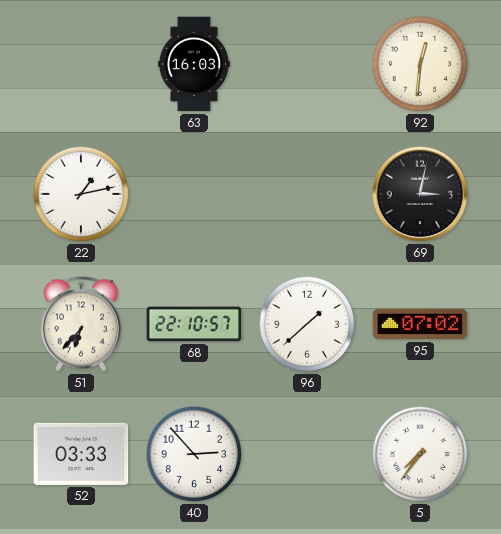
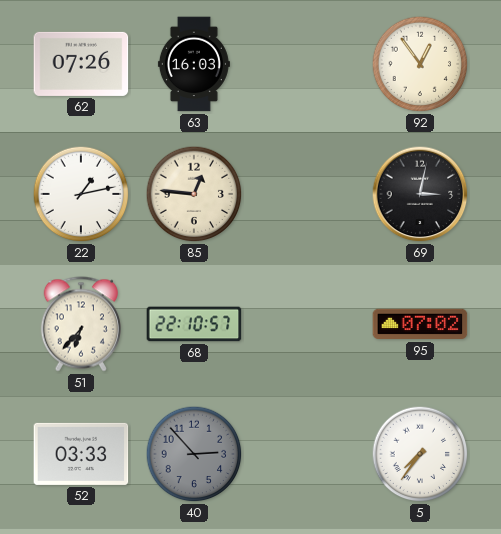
62: none -> 07:26
92: 12:31 -> 12:54
85: none -> 12:46
96: 1:38 -> none
40 dial: white -> grey
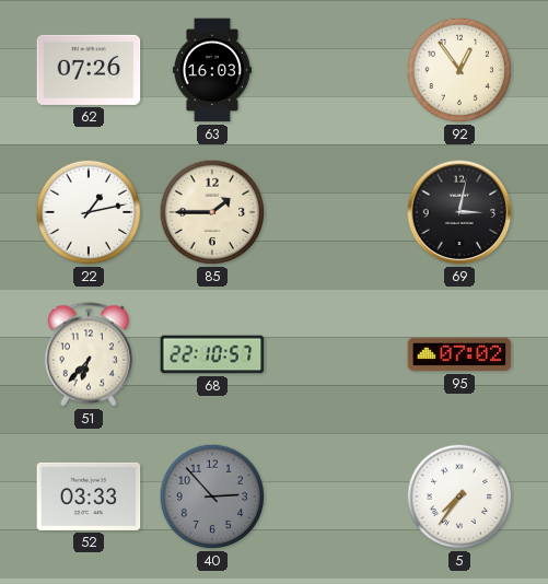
85: 12:46 -> 1:45
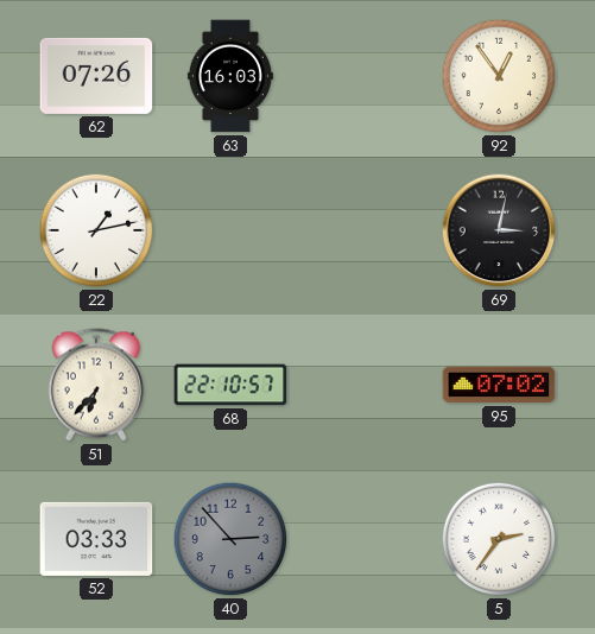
85: 1:45 -> none
5: 7:36 -> 2:36
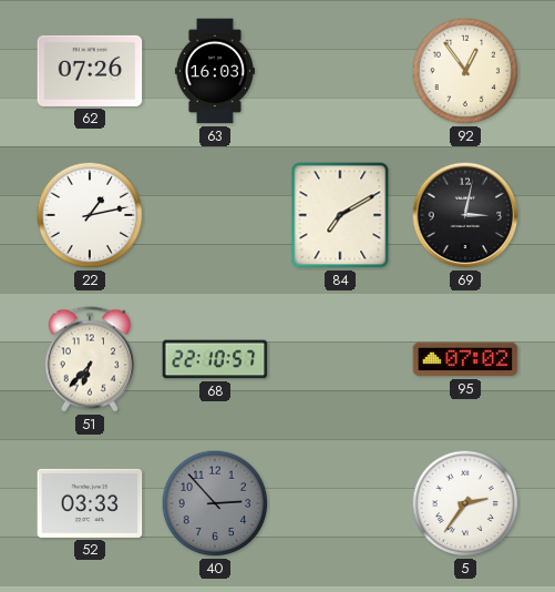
84: none -> 7:10
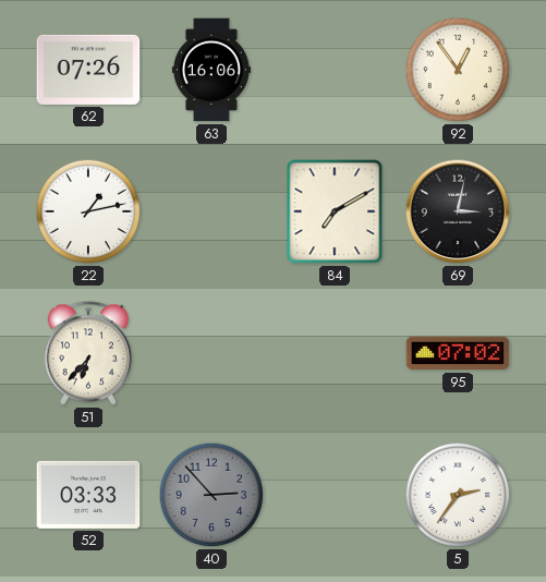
63: 16:03 -> 16:06
68: 22:10 -> none
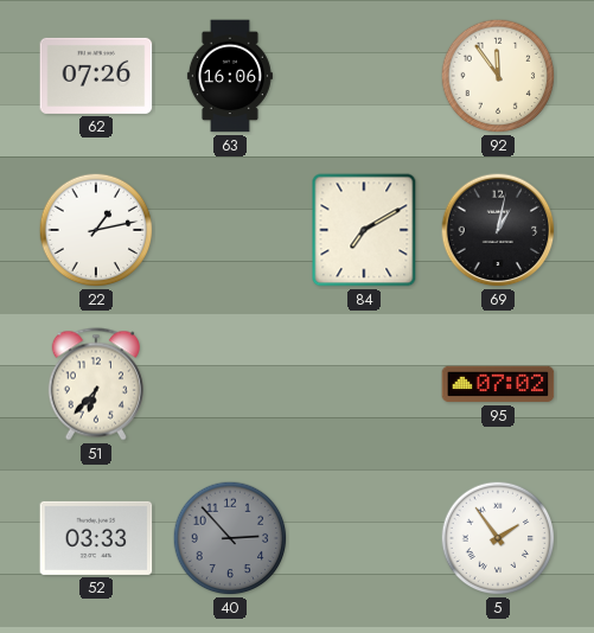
92: 12:54 -> 11:54
69: 3:02 -> 1:02
5: 2:36 -> 1:54
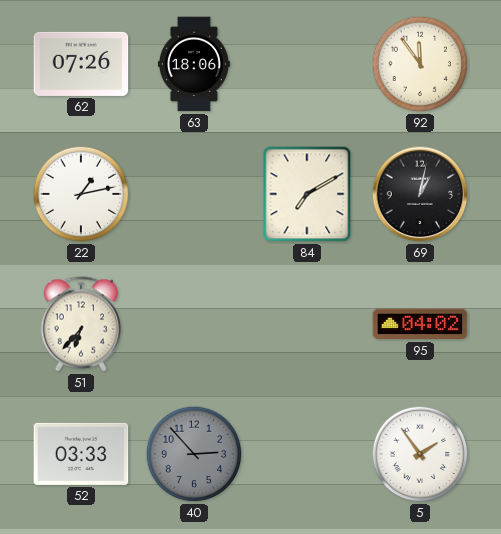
63: 16:06 -> 18:06
95: 07:02 -> 04:02
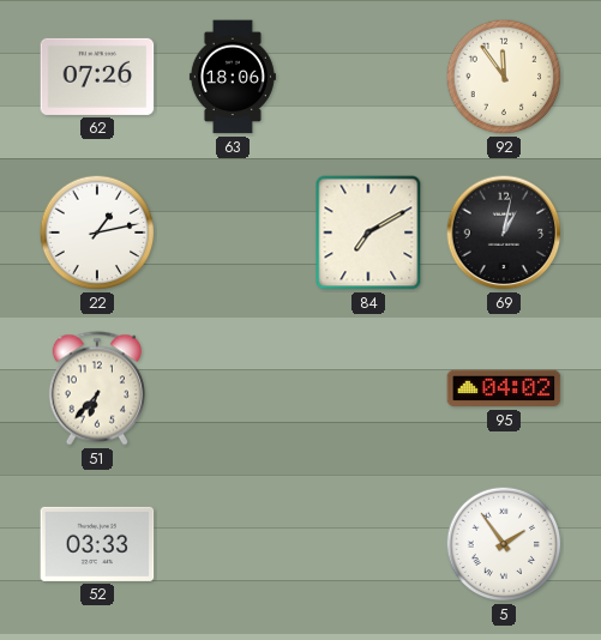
40: 2:53 -> none
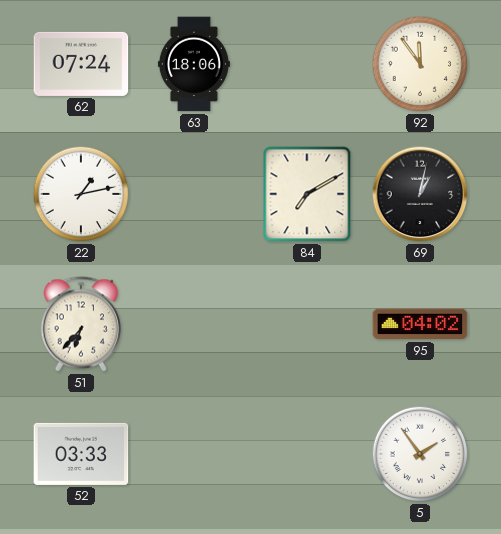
62: 07:26 -> 07:24
